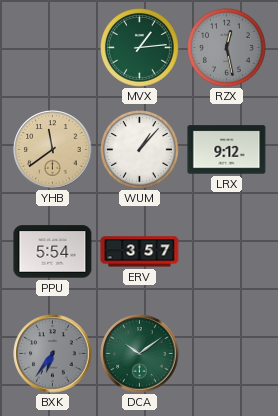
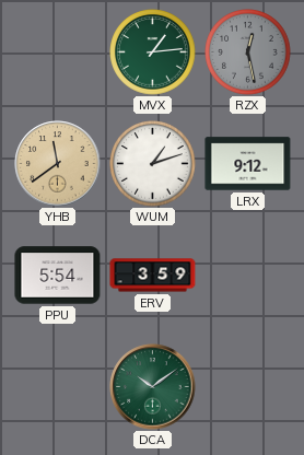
WUM: 1:07 -> 1:12
ERV: 3:57 -> 3:59
BXK: 6:36 -> none
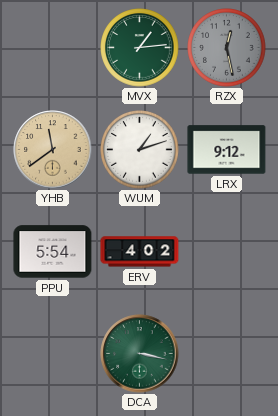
ERV: 3:59 -> 4:02
DCA: 10:09 -> 3:17
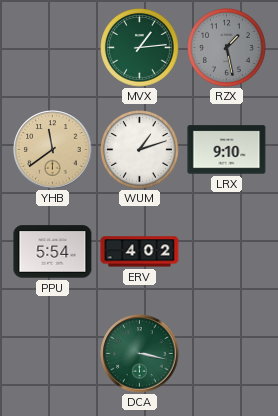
RZX: 12:28 -> 1:28
LRX: 9:12 -> 9:10
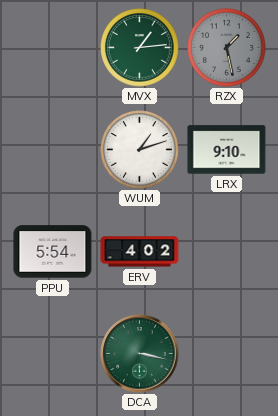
YHB: 11:39 -> none
